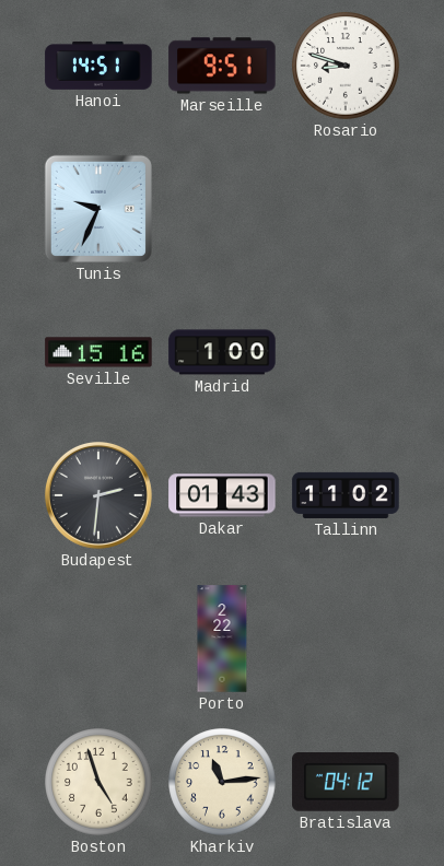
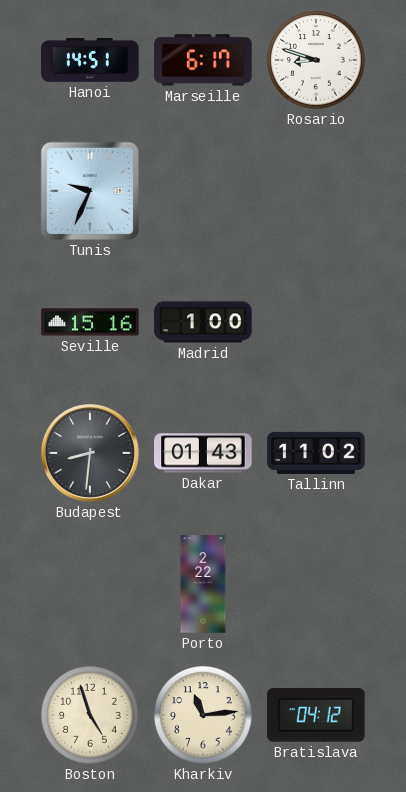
Marseille: 9:51 -> 6:17
Budapest: 2:31 -> 8:31
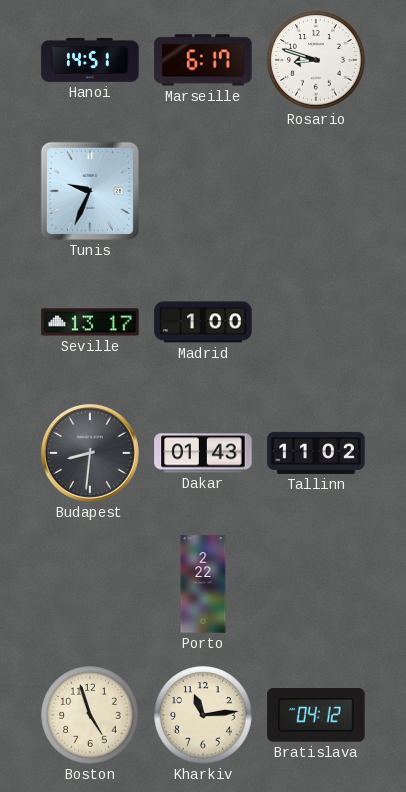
Seville: 15:16 -> 13:17
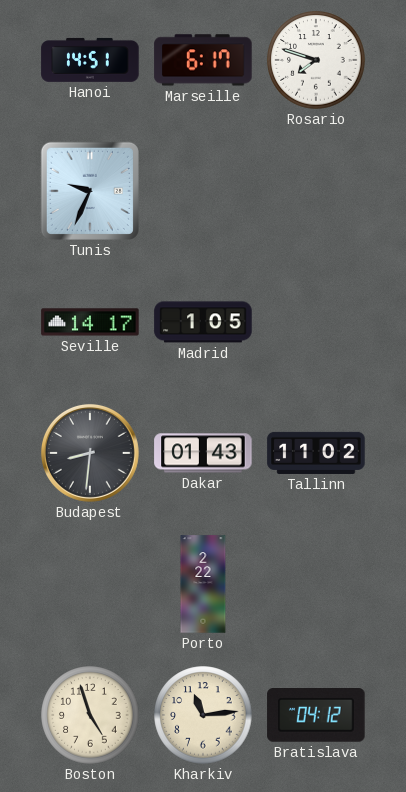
Rosario: 8:48 -> 7:48
Seville: 13:17 -> 14:17
Madrid: 1:00 -> 1:05
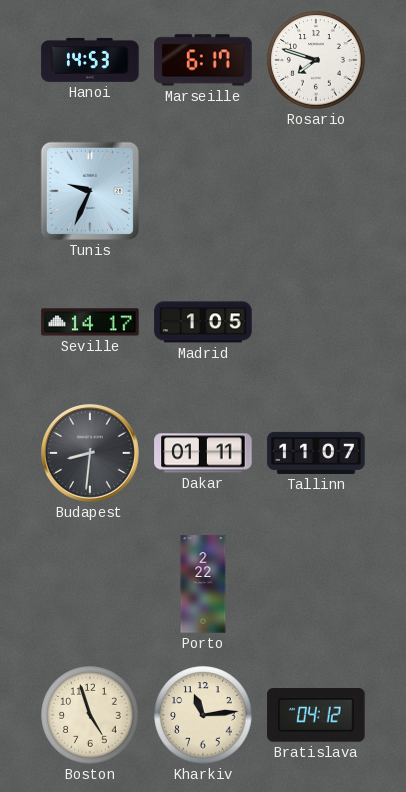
Hanoi: 14:51 -> 14:53
Dakar: 01:43 -> 01:11
Tallinn: 11:02 -> 11:07
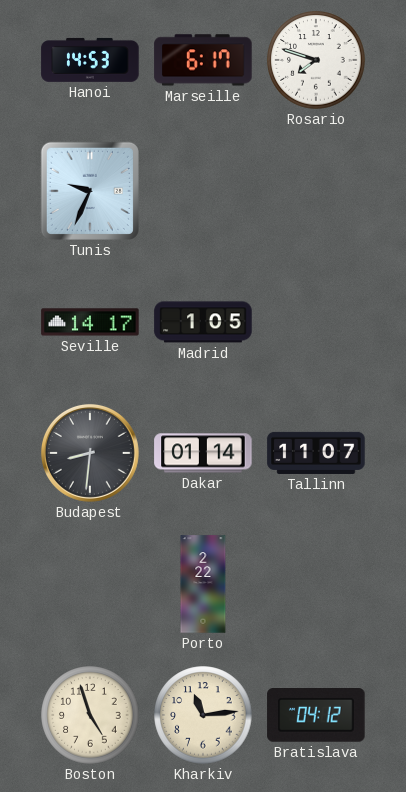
Dakar: 01:11 -> 01:14
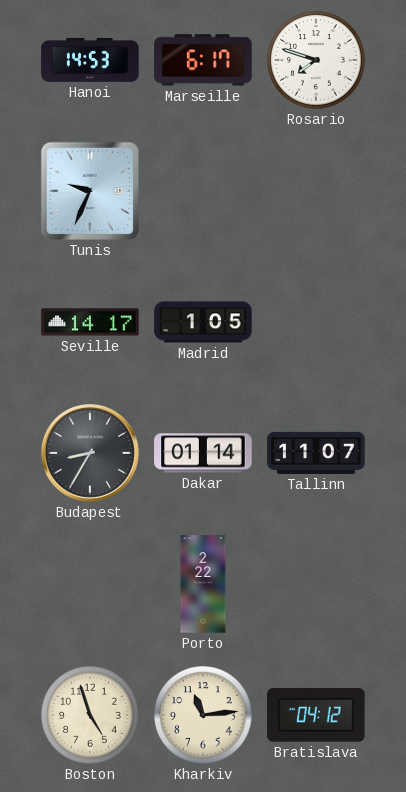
Budapest: 8:31 -> 8:35
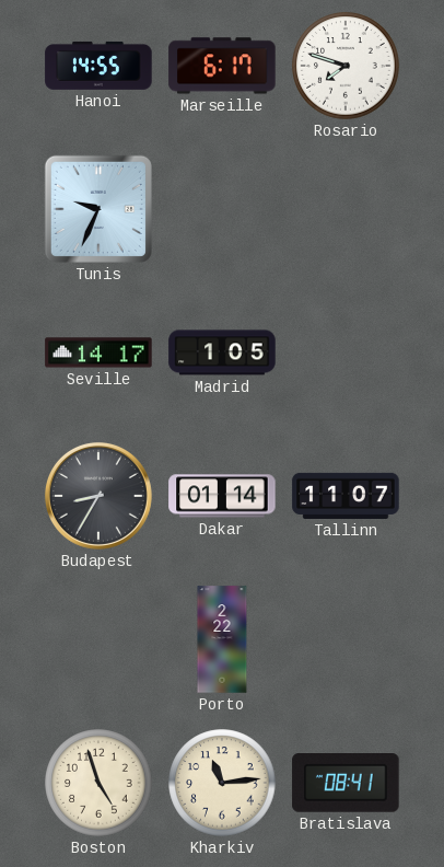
Hanoi: 14:53 -> 14:55
Bratislava: 04:12 -> 08:41
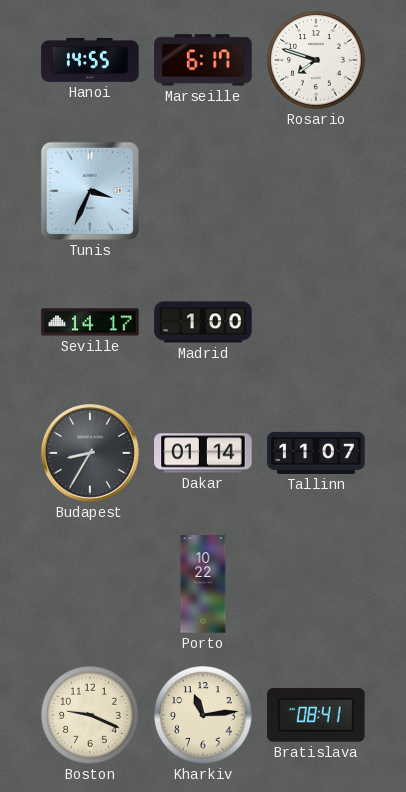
Tunis: 9:34 -> 3:34
Madrid: 1:05 -> 1:00
Porto: 2:22 -> 10:22
Boston: 4:57 -> 9:19
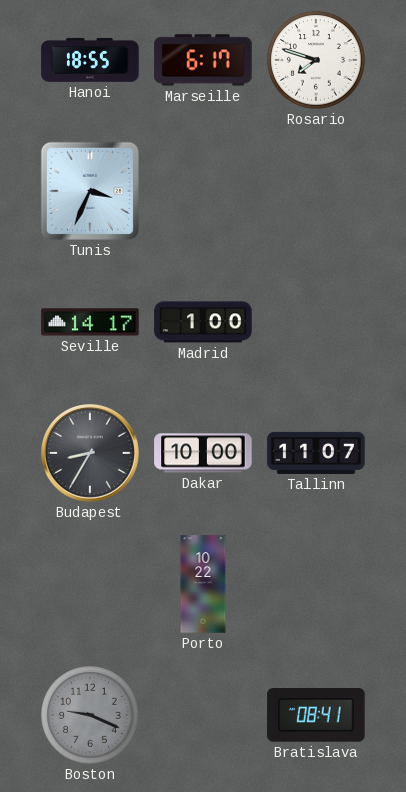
Hanoi: 14:55 -> 18:55
Dakar: 01:14 -> 10:00
Boston dial: cream -> grey
Kharkiv: 11:14 -> none
